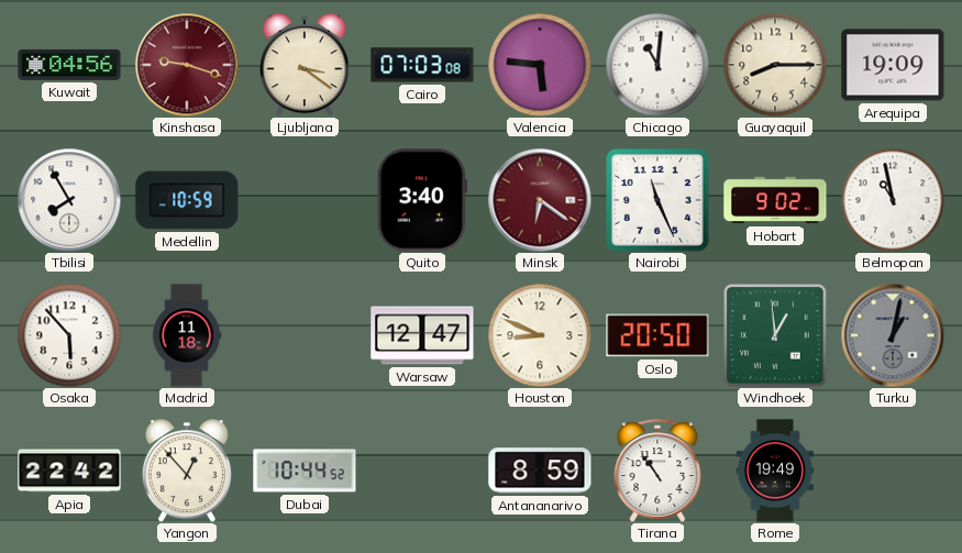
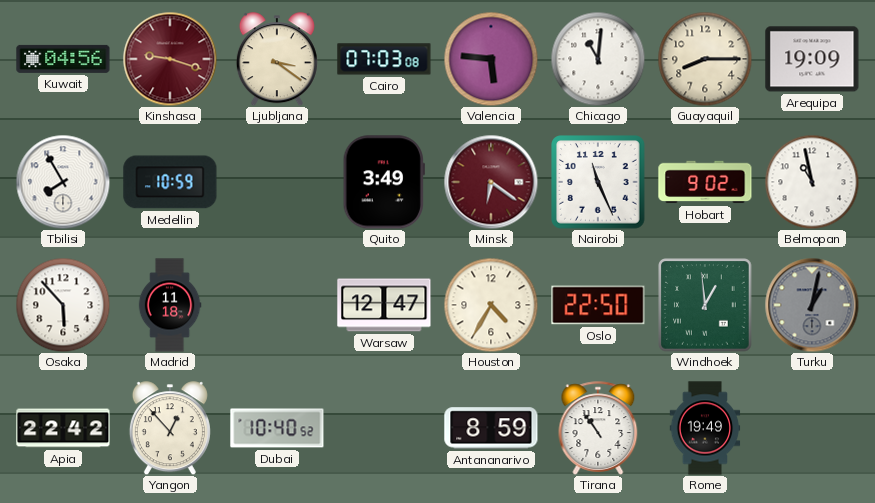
Quito: 3:40 -> 3:49
Houston: 8:49 -> 4:35
Oslo: 20:50 -> 22:50
Dubai: 10:44 -> 10:40
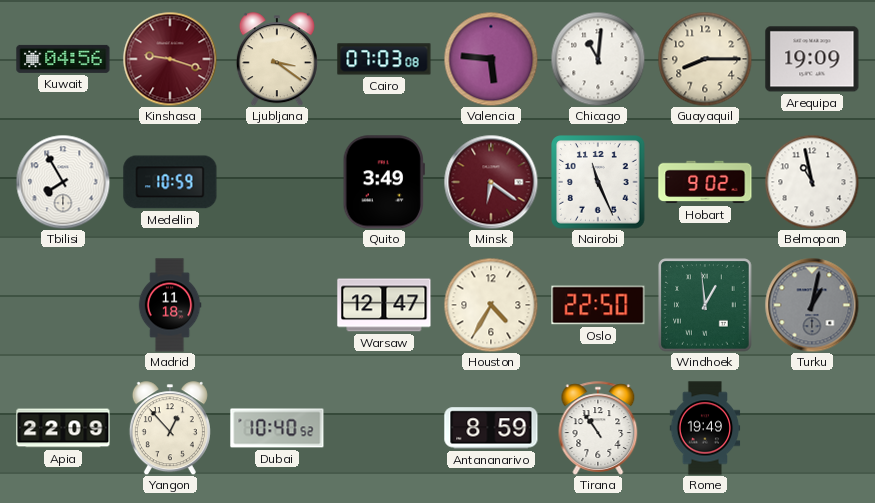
Osaka: 5:53 -> none
Apia: 22:42 -> 22:09
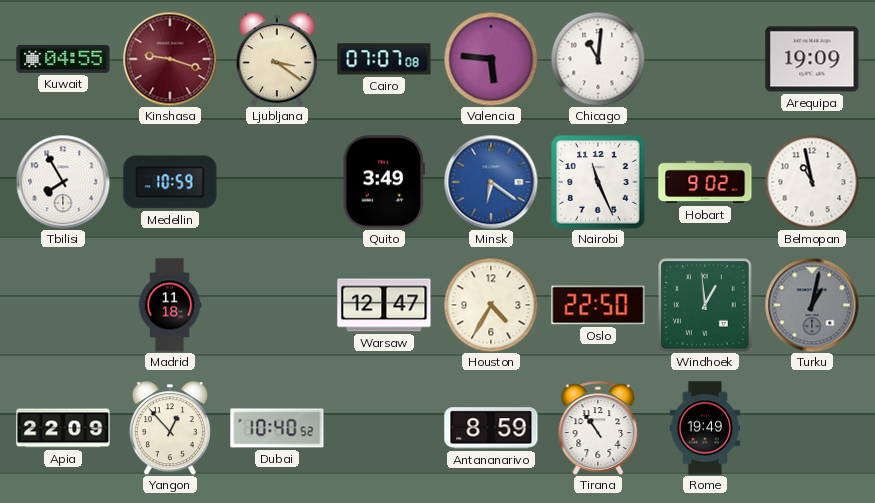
Kuwait: 04:56 -> 04:55
Cairo: 07:03 -> 07:07
Guayaquil: 8:15 -> none
Minsk dial: burgundy -> blue
